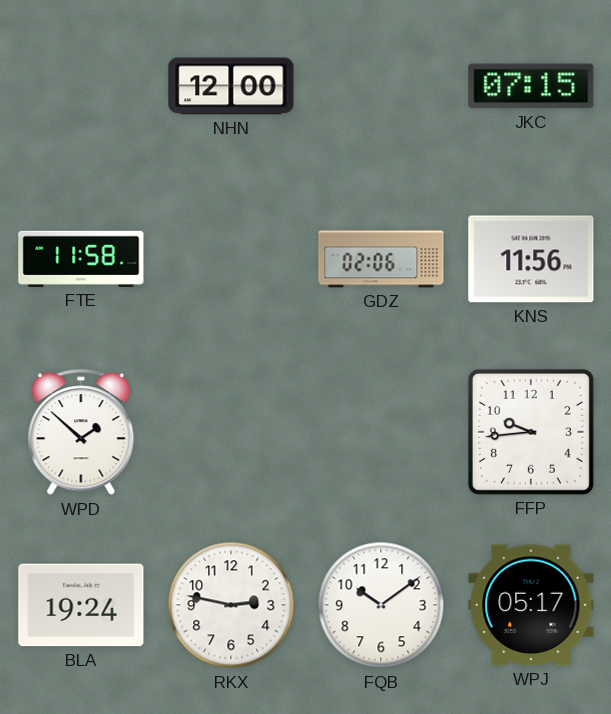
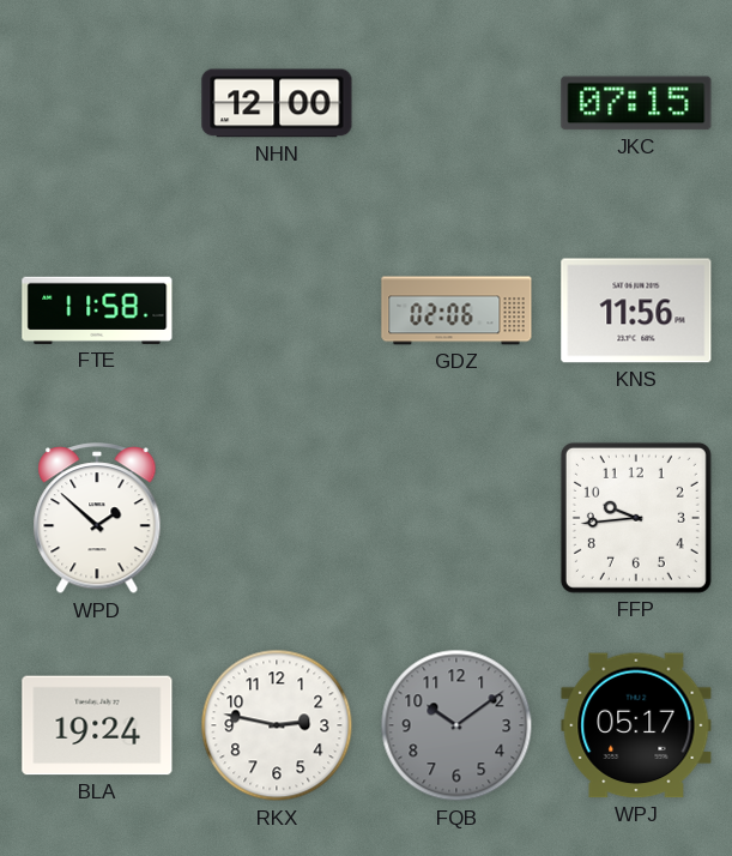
FQB dial: white -> grey
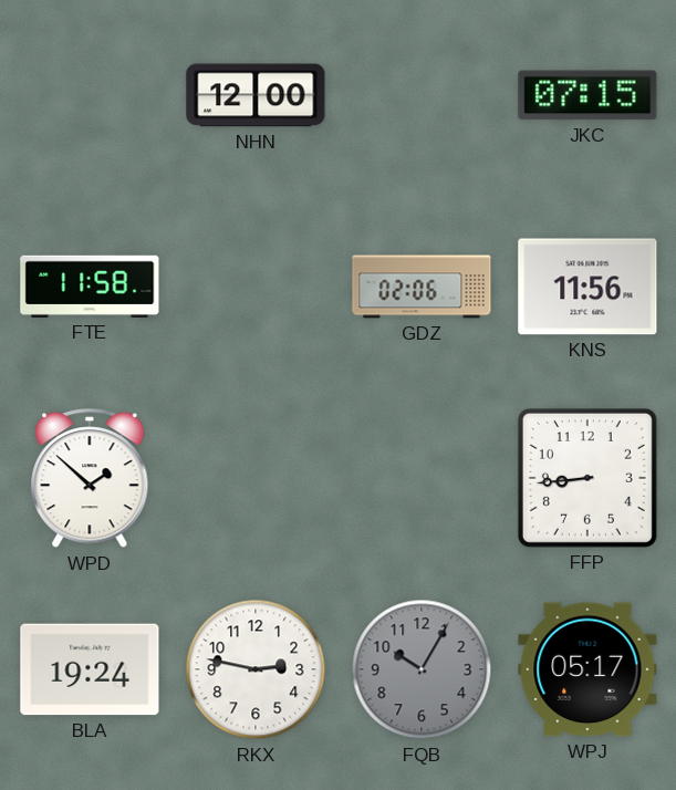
FFP: 9:44 -> 8:44
FQB: 10:09 -> 10:05
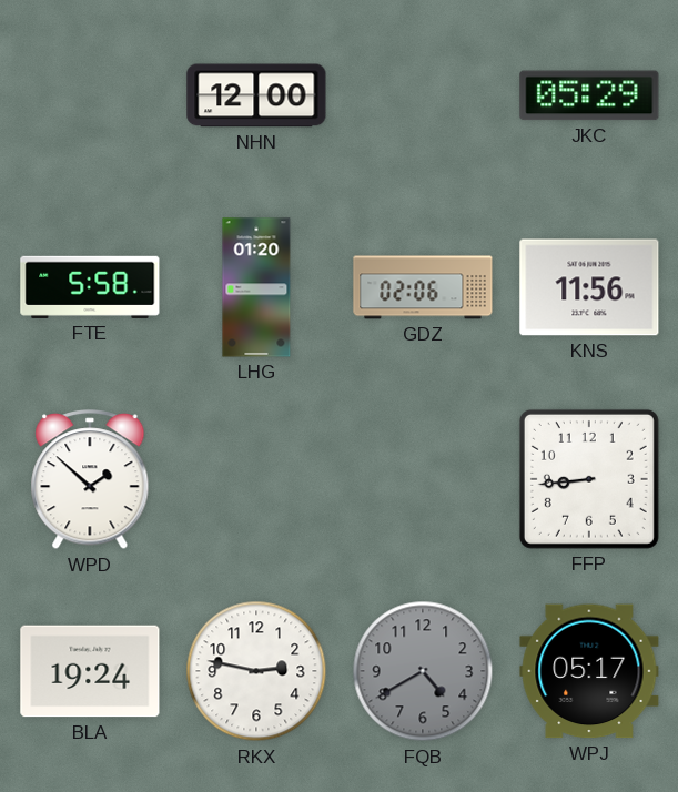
JKC: 07:15 -> 05:29
FTE: 11:58 -> 5:58
LHG: none -> 01:20
FQB: 10:05 -> 4:40
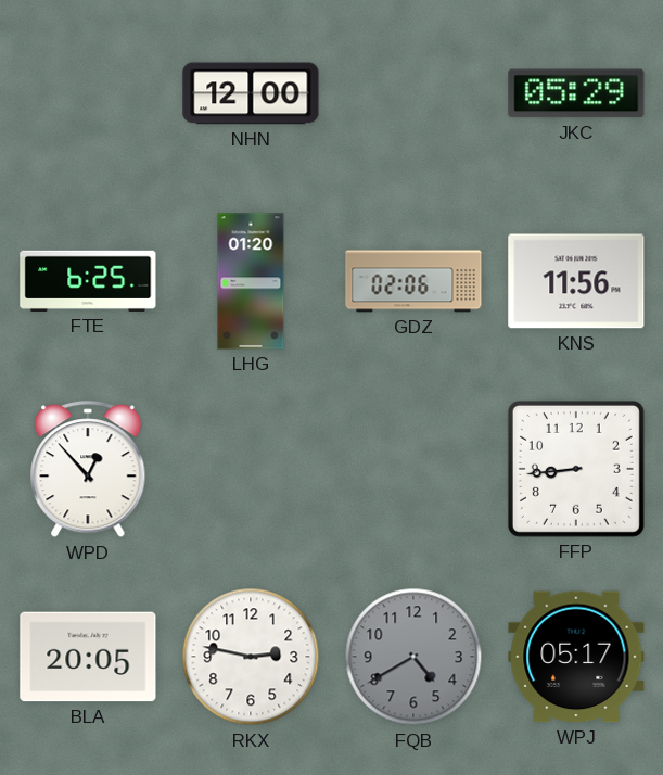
FTE: 5:58 -> 6:25
WPD: 1:52 -> 12:53
BLA: 19:24 -> 20:05
